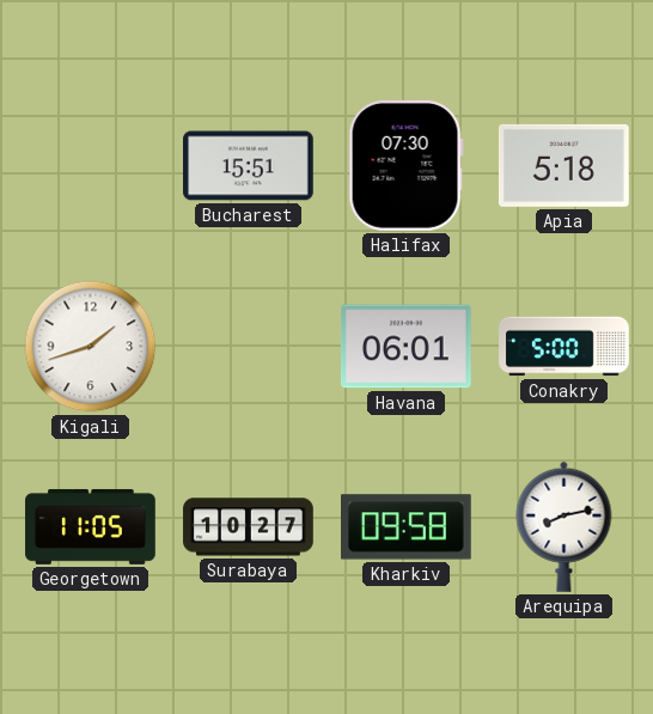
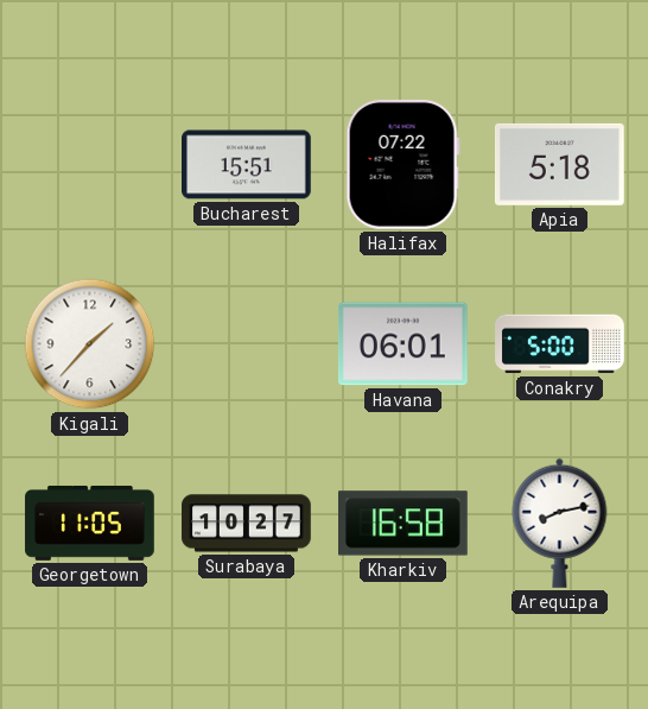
Halifax: 07:30 -> 07:22
Kigali: 1:42 -> 1:37
Kharkiv: 09:58 -> 16:58
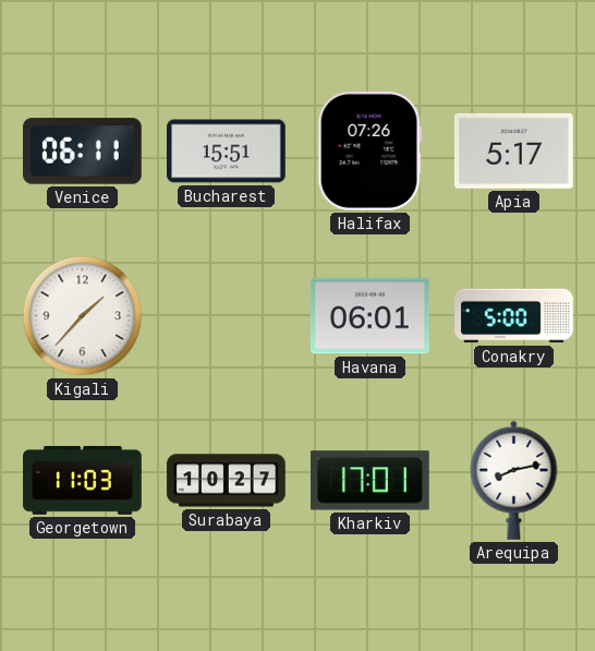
Venice: none -> 06:11
Halifax: 07:22 -> 07:26
Apia: 5:18 -> 5:17
Georgetown: 11:05 -> 11:03
Kharkiv: 16:58 -> 17:01
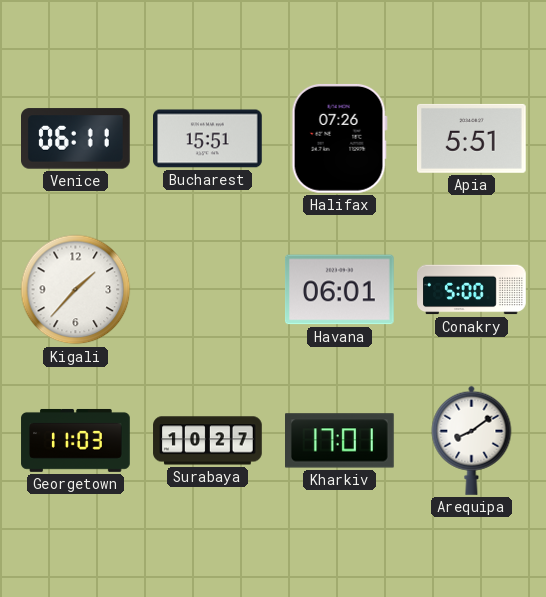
Apia: 5:17 -> 5:51
Arequipa: 8:13 -> 8:09
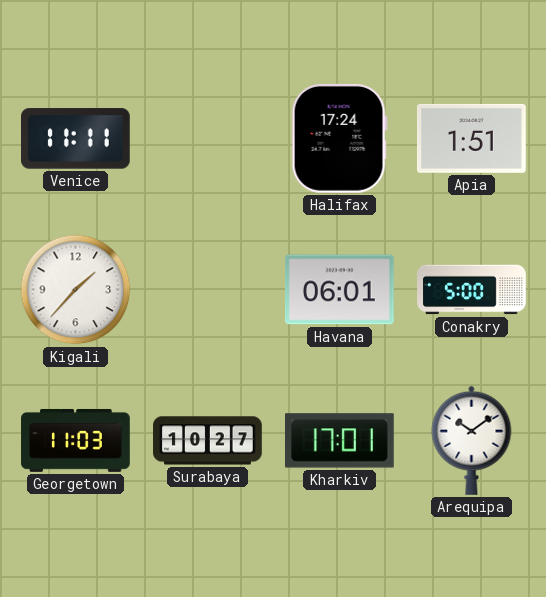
Venice: 06:11 -> 11:11
Bucharest: 15:51 -> none
Halifax: 07:26 -> 17:24
Apia: 5:51 -> 1:51
Arequipa: 8:09 -> 10:09
